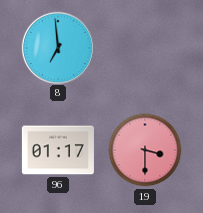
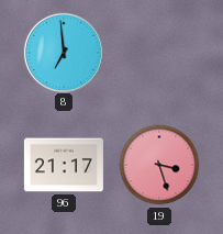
96: 01:17 -> 21:17
19: 3:30 -> 3:27
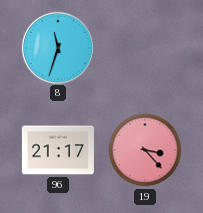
8: 6:59 -> 11:33
19: 3:27 -> 3:23
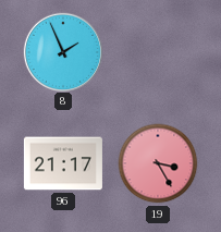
8: 11:33 -> 1:56
19: 3:23 -> 3:25
